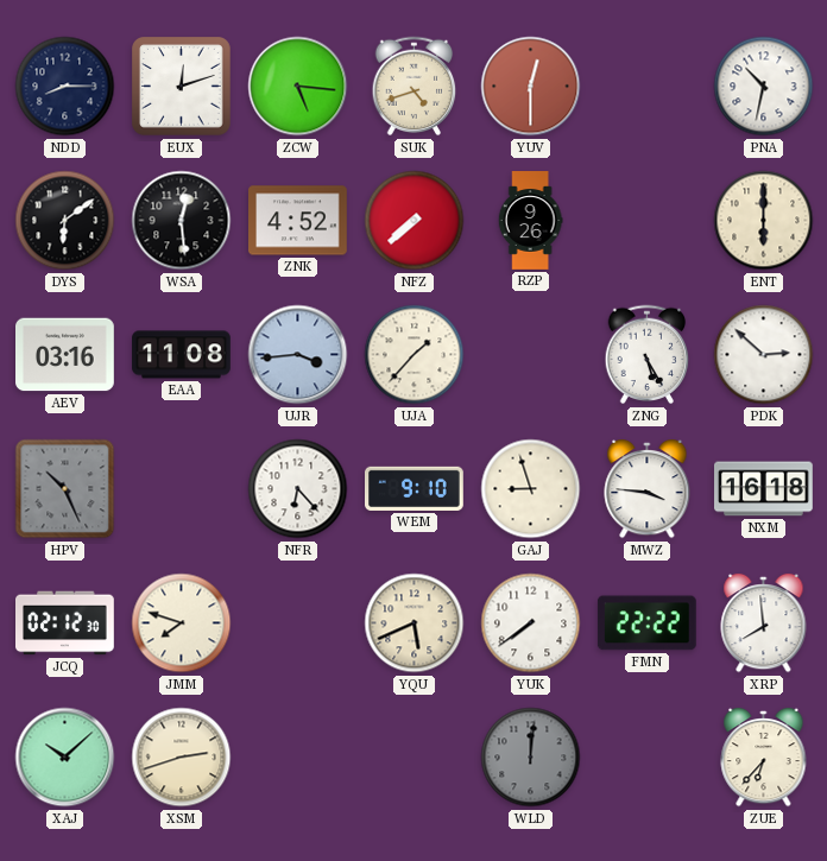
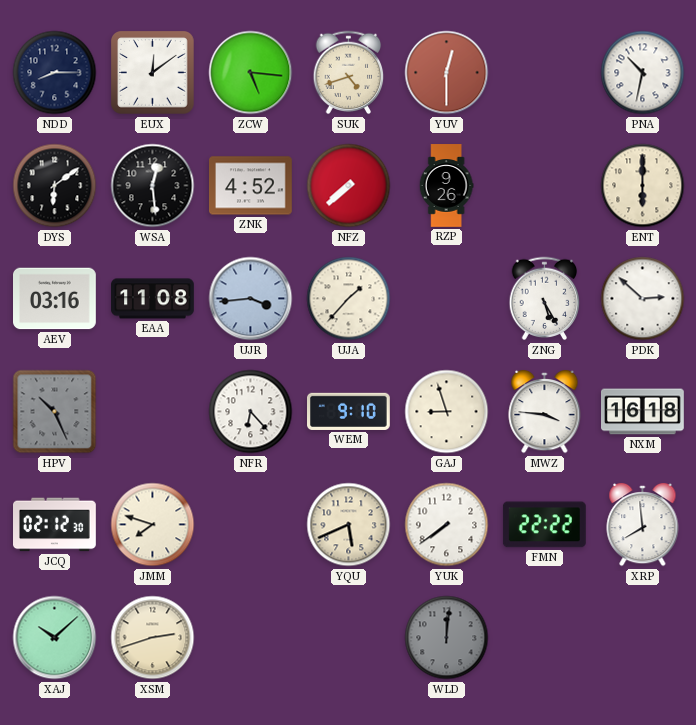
EUX: 12:12 -> 12:09
ZUE: 6:37 -> none
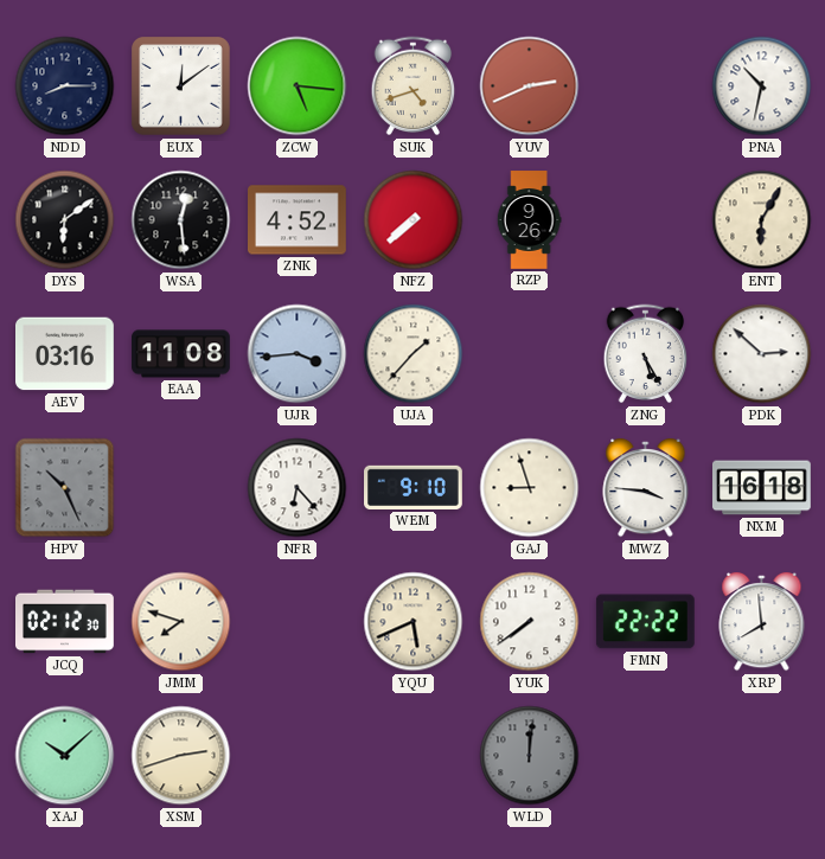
YUV: 12:30 -> 2:41
ENT: 6:00 -> 6:05
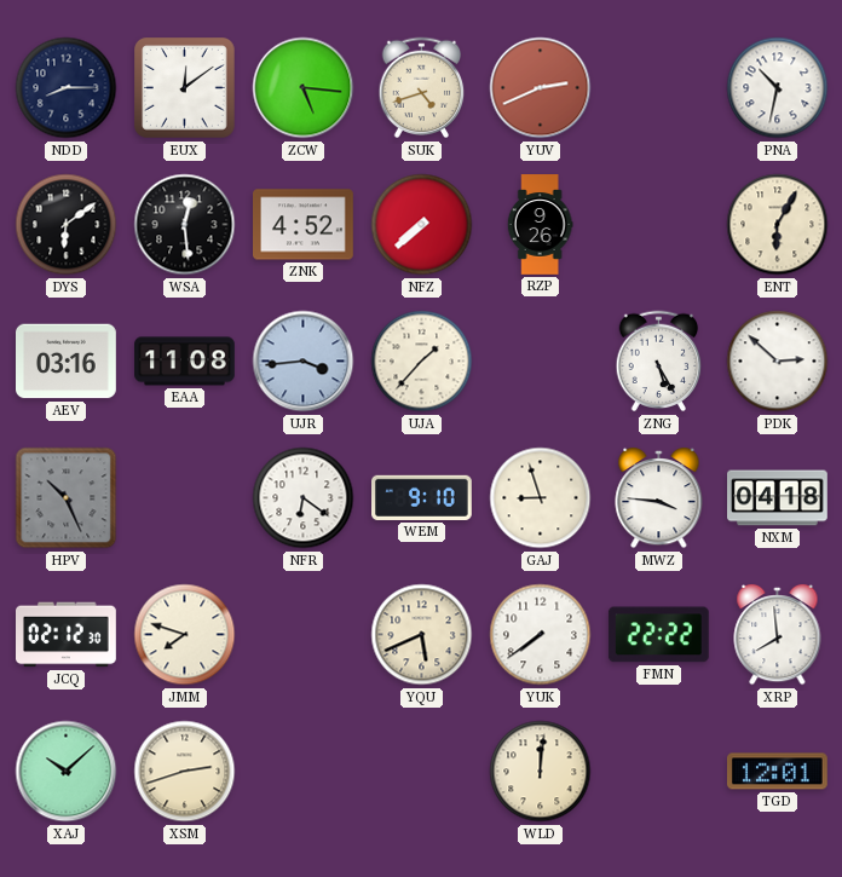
NFR: 6:23 -> 6:21
NXM: 16:18 -> 04:18
WLD dial: grey -> cream
TGD: none -> 12:01
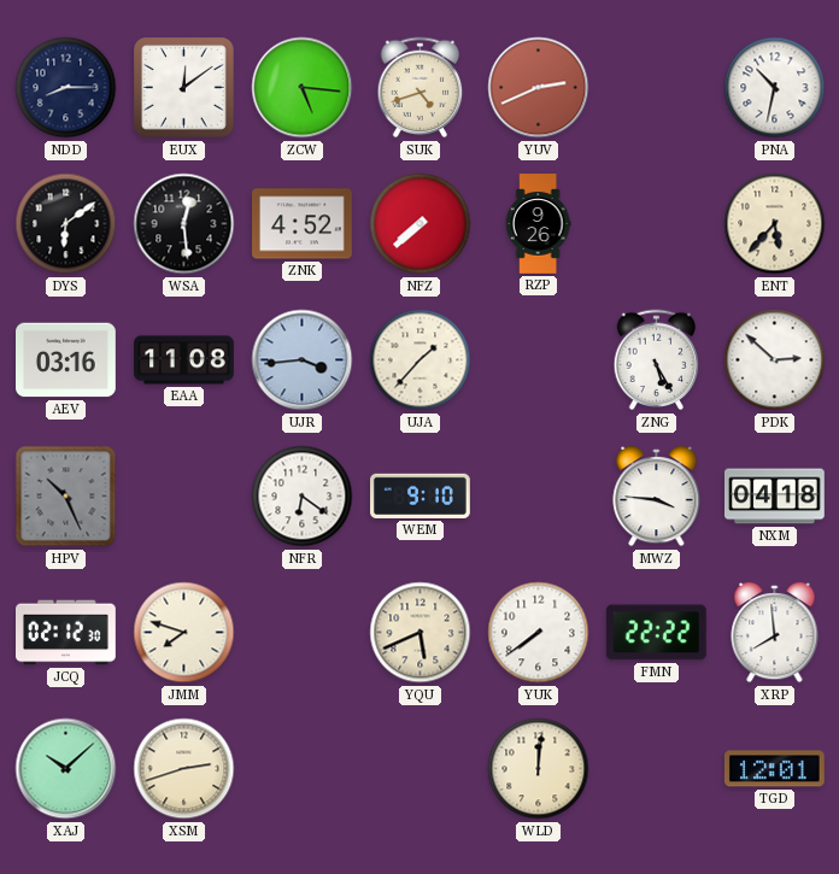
ENT: 6:05 -> 5:37
GAJ: 8:57 -> none
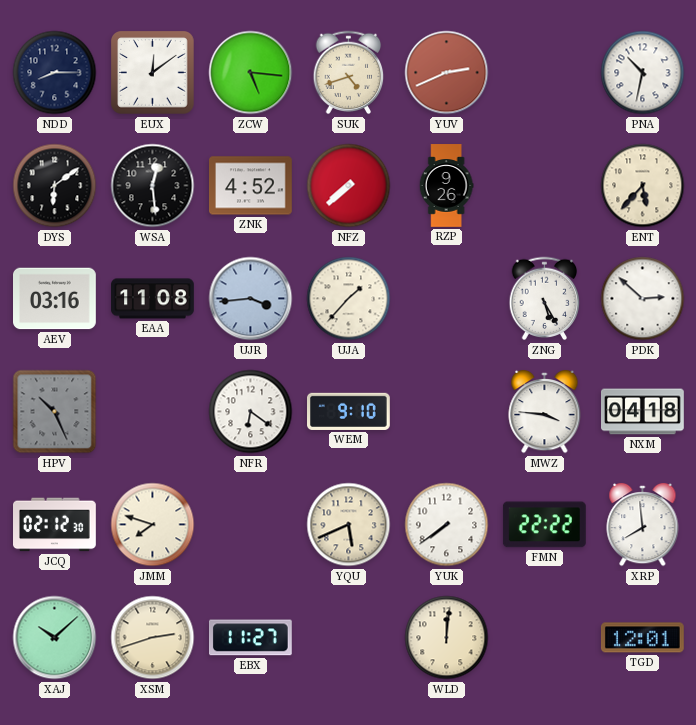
EBX: none -> 11:27
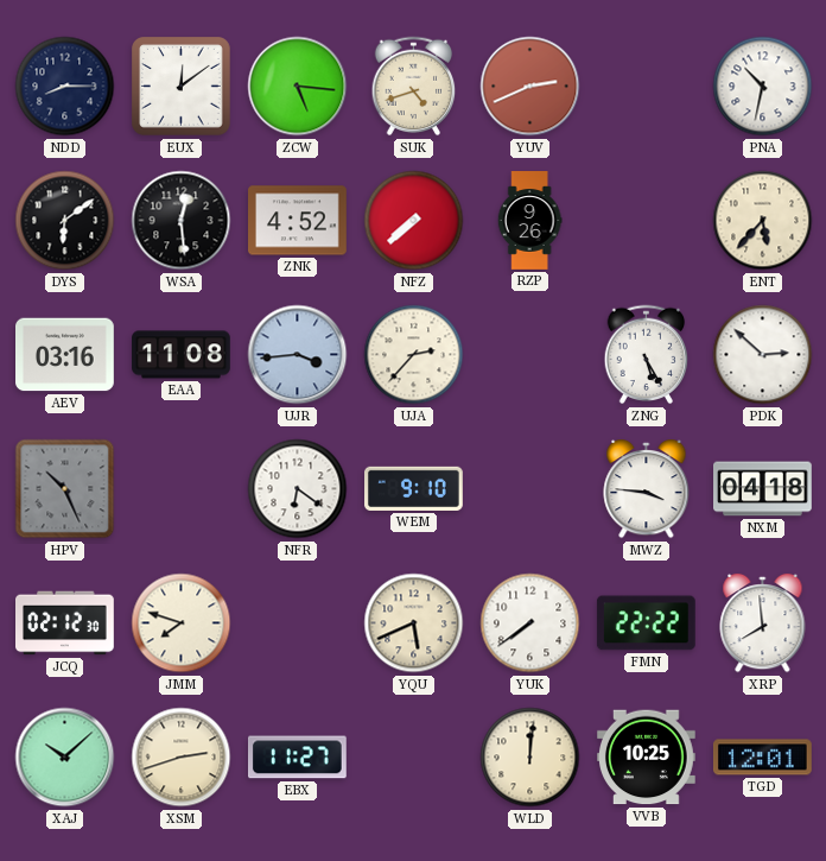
UJA: 1:37 -> 2:37
VVB: none -> 10:25
